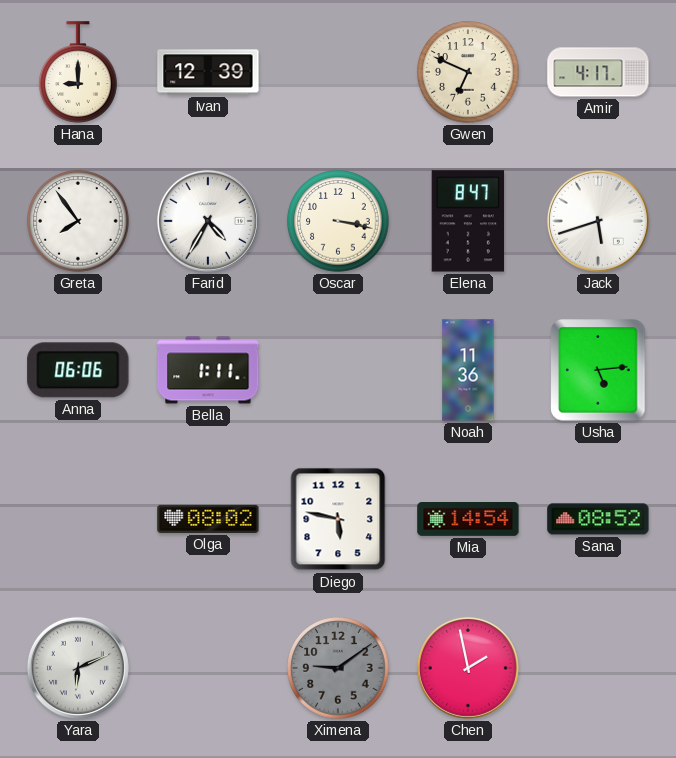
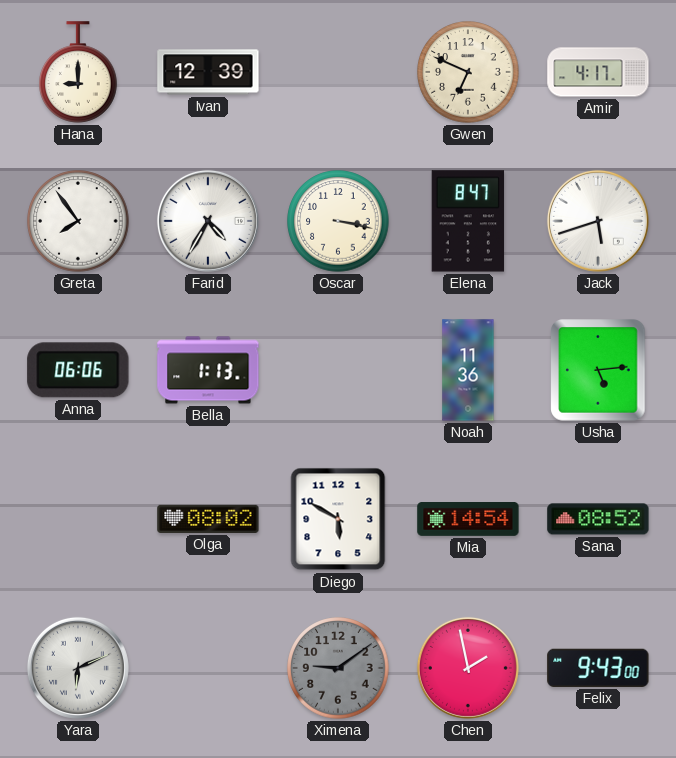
Bella: 1:11 -> 1:13
Diego: 5:47 -> 5:50
Felix: none -> 9:43
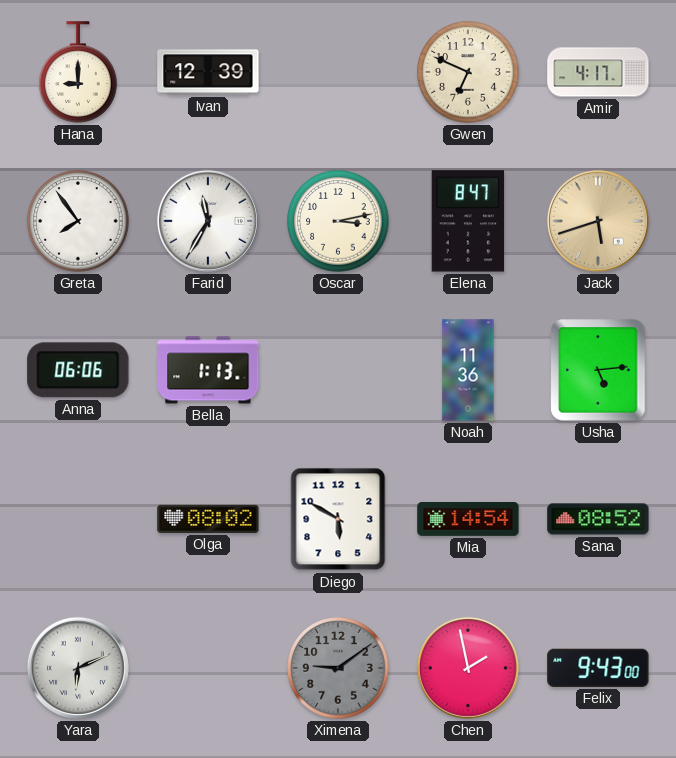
Farid: 4:35 -> 11:35
Oscar: 3:17 -> 3:13
Jack dial: white -> champagne
